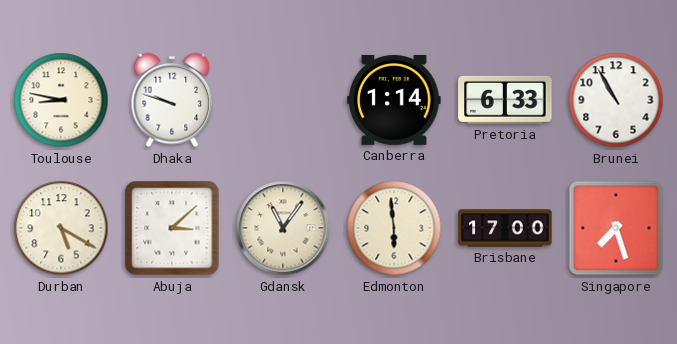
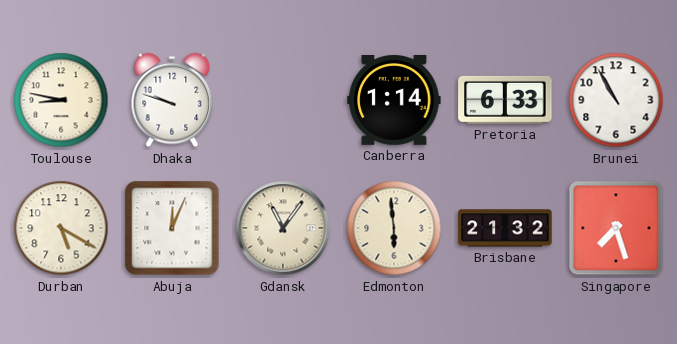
Abuja: 3:08 -> 12:04
Brisbane: 17:00 -> 21:32
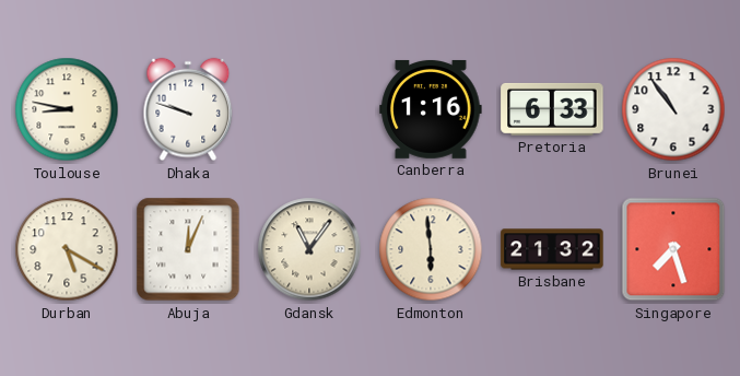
Canberra: 1:14 -> 1:16
Brunei: 10:55 -> 10:54
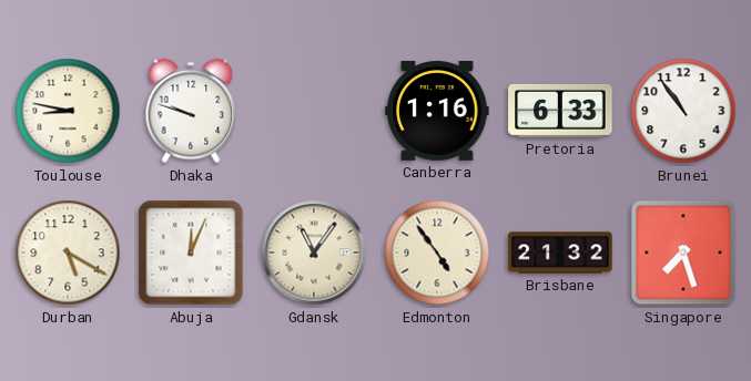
Edmonton: 5:59 -> 4:54
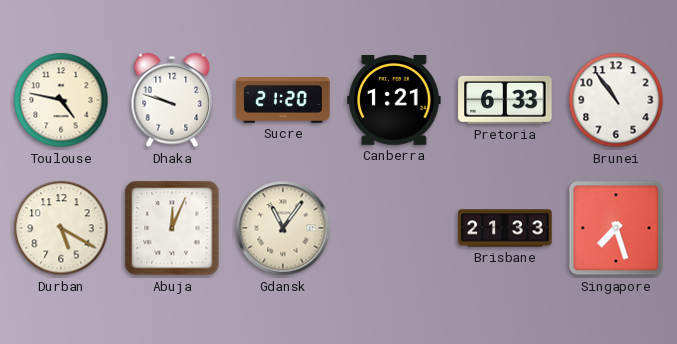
Toulouse: 8:47 -> 4:47
Sucre: none -> 21:20
Canberra: 1:16 -> 1:21
Edmonton: 4:54 -> none
Brisbane: 21:32 -> 21:33
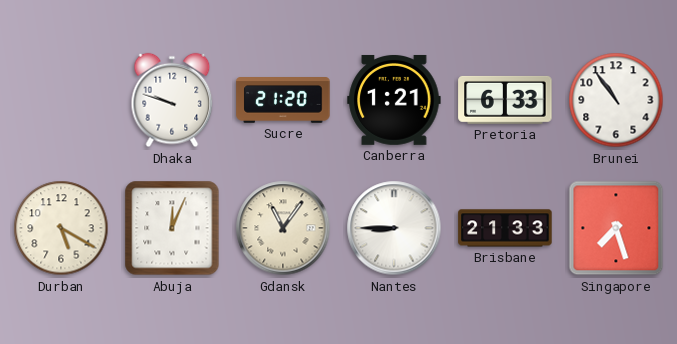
Toulouse: 4:47 -> none
Nantes: none -> 8:45
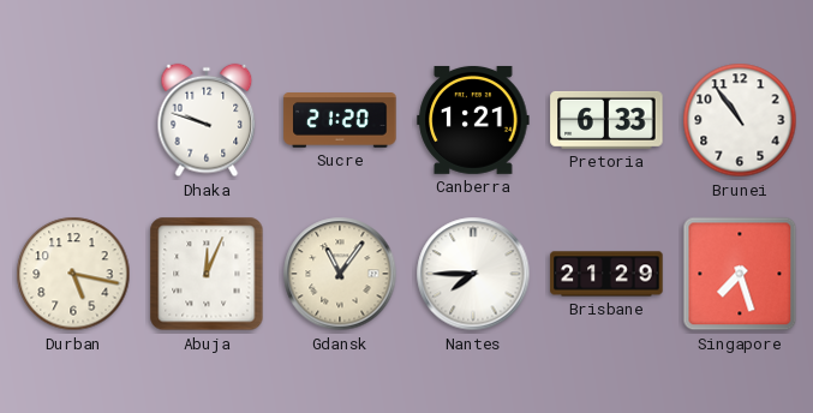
Durban: 5:20 -> 5:17
Nantes: 8:45 -> 7:45
Brisbane: 21:33 -> 21:29
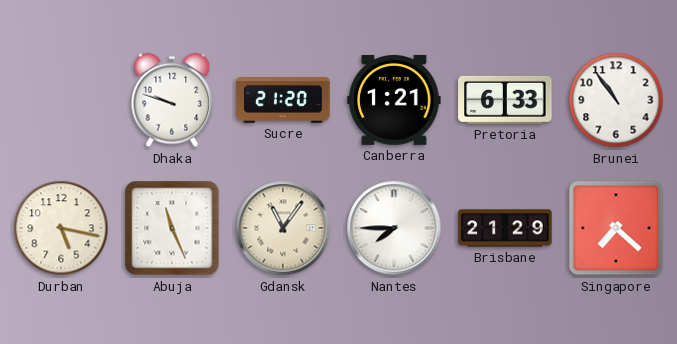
Abuja: 12:04 -> 11:26
Singapore: 7:27 -> 7:22
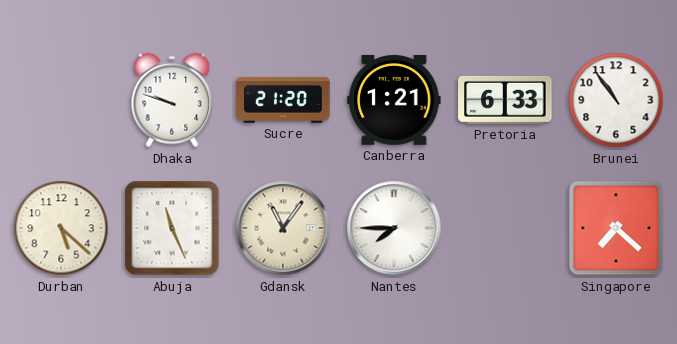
Durban: 5:17 -> 5:22
Brisbane: 21:29 -> none
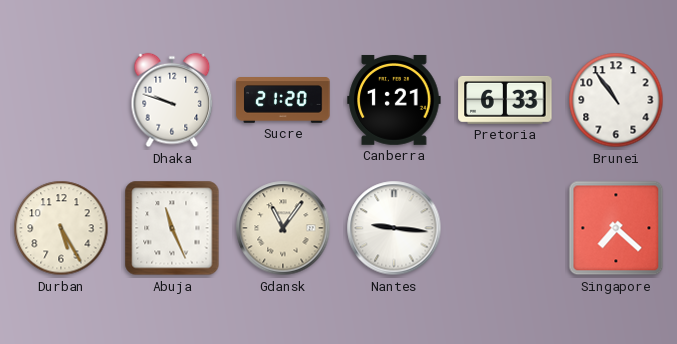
Durban: 5:22 -> 5:25
Nantes: 7:45 -> 9:16
